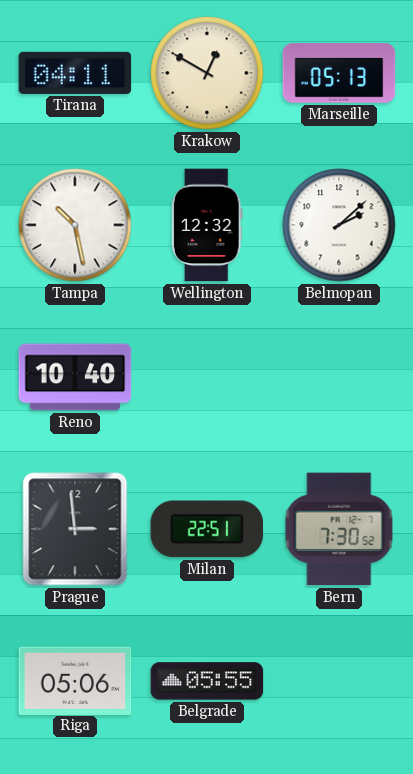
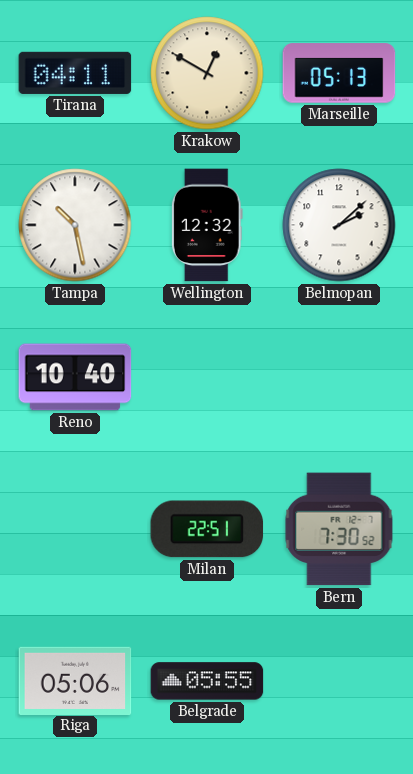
Prague: 2:59 -> none
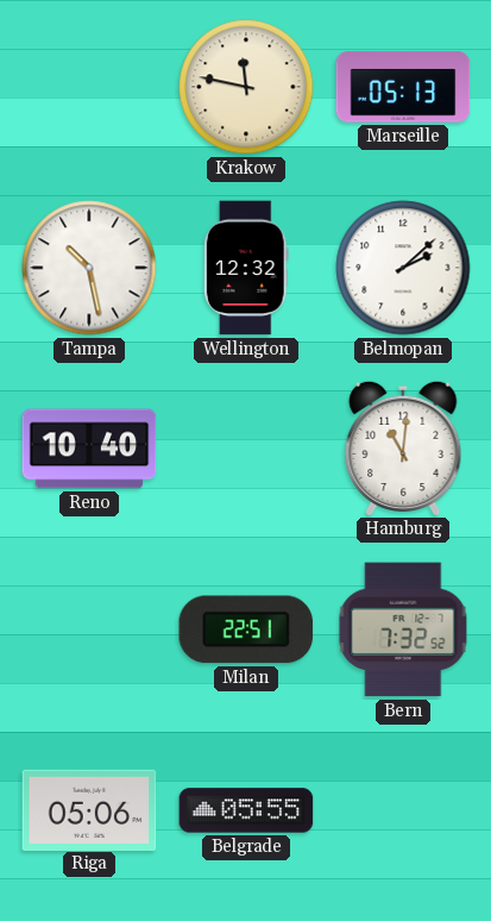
Tirana: 04:11 -> none
Krakow: 12:50 -> 11:47
Hamburg: none -> 11:01
Bern: 7:30 -> 7:32
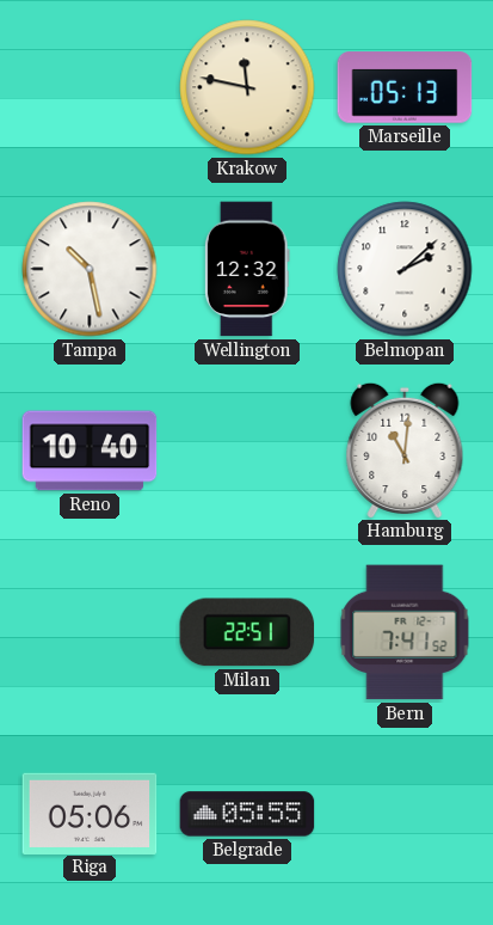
Bern: 7:32 -> 7:41
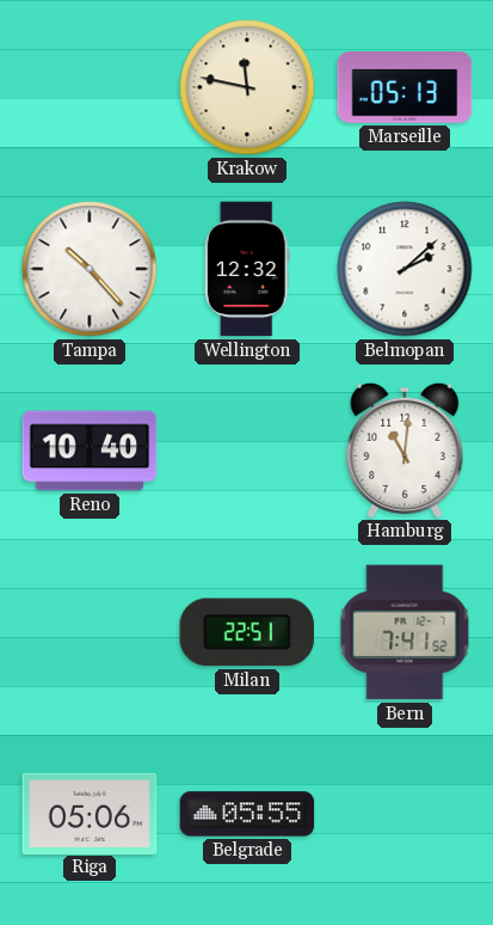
Tampa: 10:28 -> 10:23
